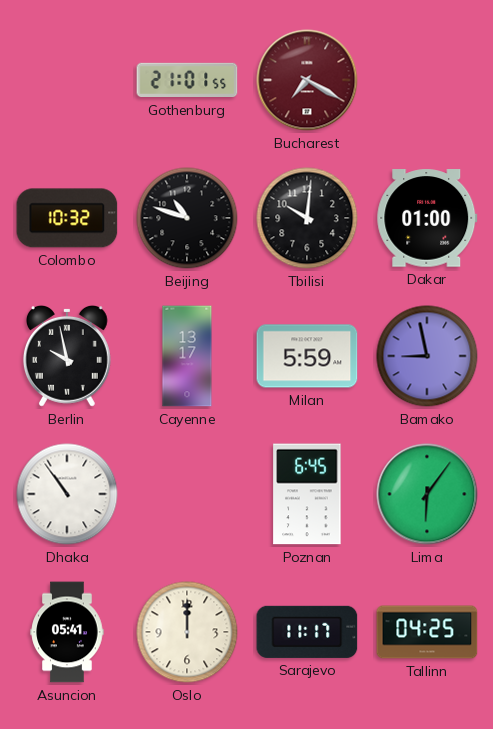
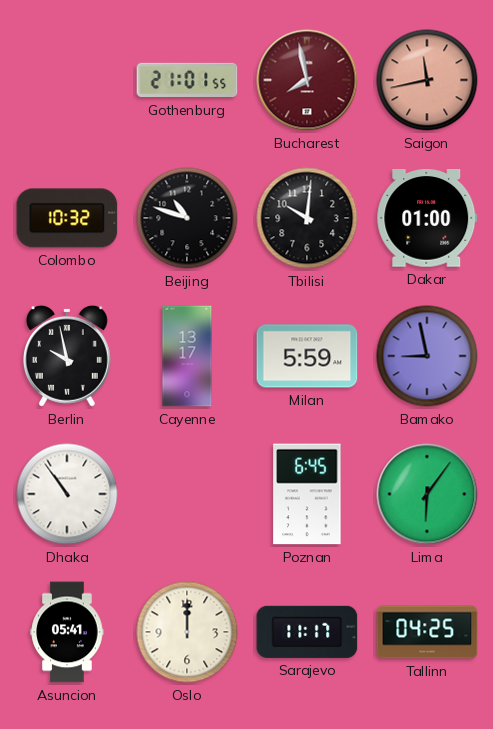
Bucharest: 7:20 -> 7:58
Saigon: none -> 11:43
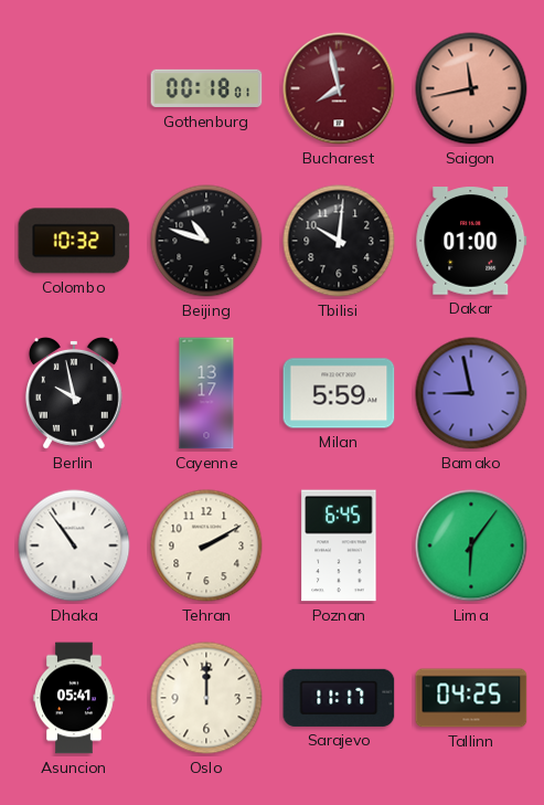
Gothenburg: 21:01 -> 00:18
Tehran: none -> 2:10
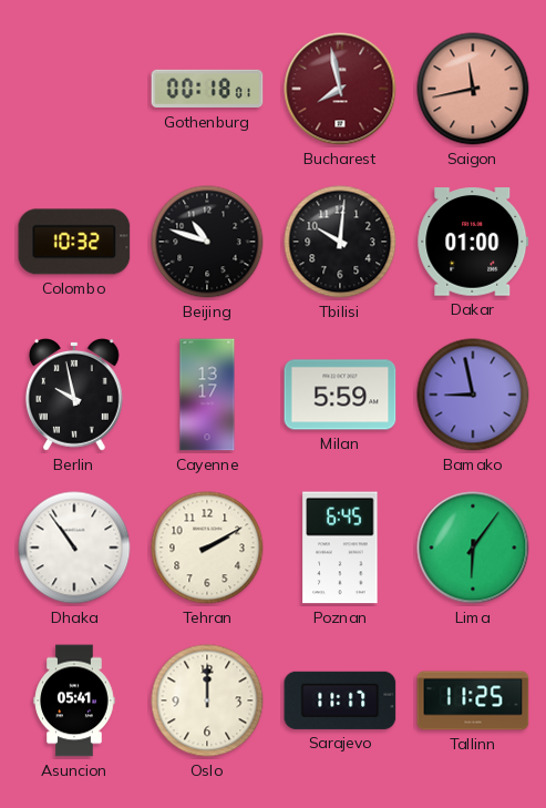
Tallinn: 04:25 -> 11:25
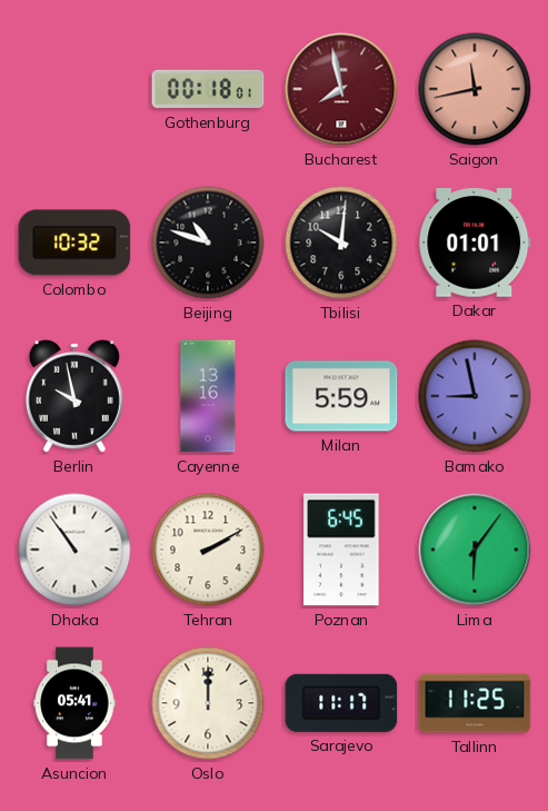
Dakar: 01:00 -> 01:01
Cayenne: 13:17 -> 13:16
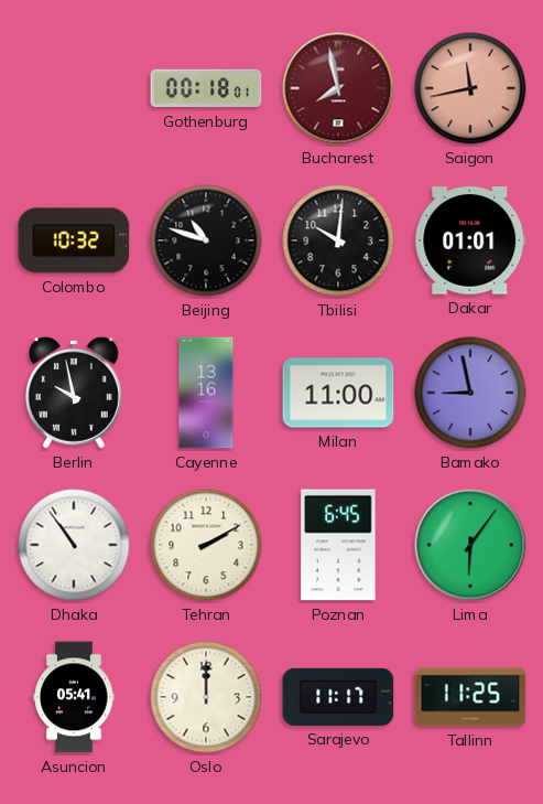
Milan: 5:59 -> 11:00
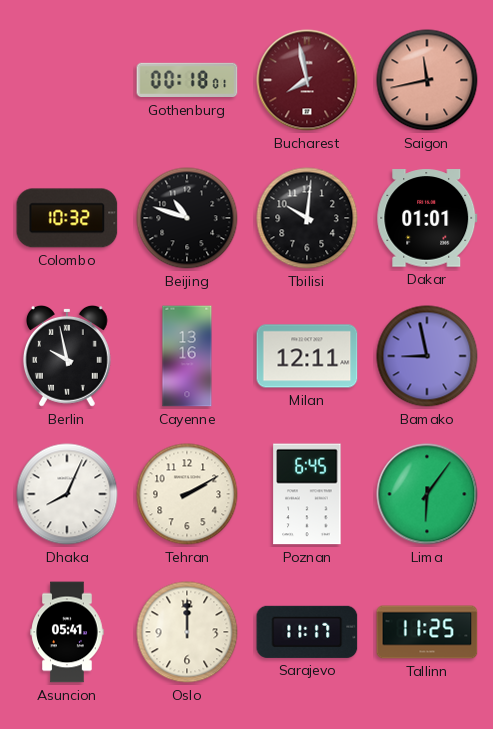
Milan: 11:00 -> 12:11
Dhaka: 10:54 -> 8:04
